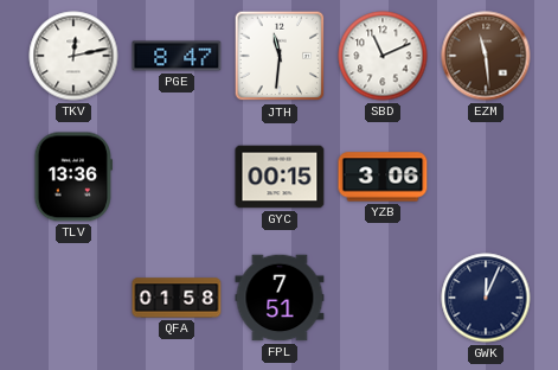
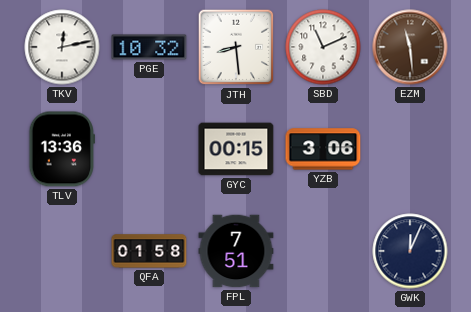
PGE: 8:47 -> 10:32
JTH: 11:31 -> 8:29
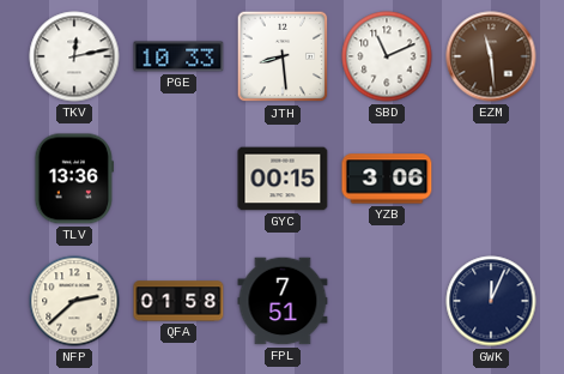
PGE: 10:32 -> 10:33
NFP: none -> 2:38
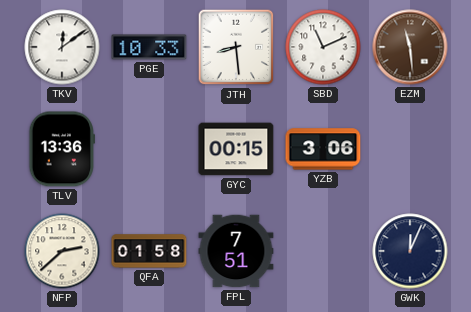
TKV: 12:13 -> 12:09
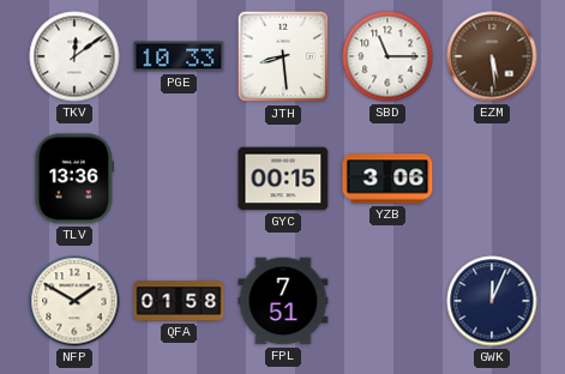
SBD: 11:11 -> 11:15
EZM: 11:29 -> 5:29
NFP: 2:38 -> 1:50
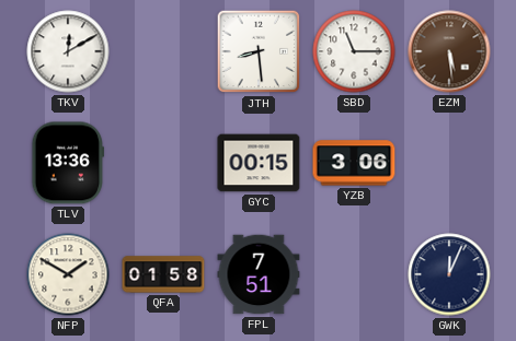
TKV: 12:09 -> 12:10
PGE: 10:33 -> none
